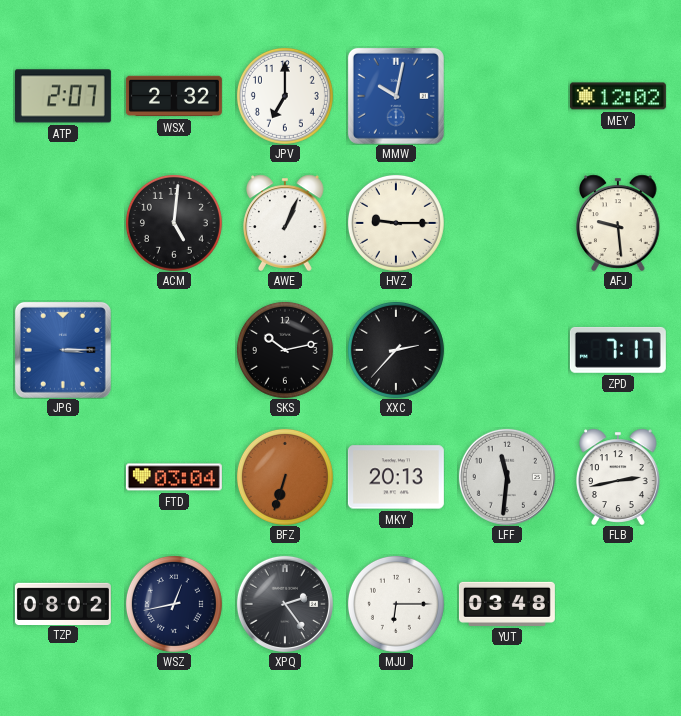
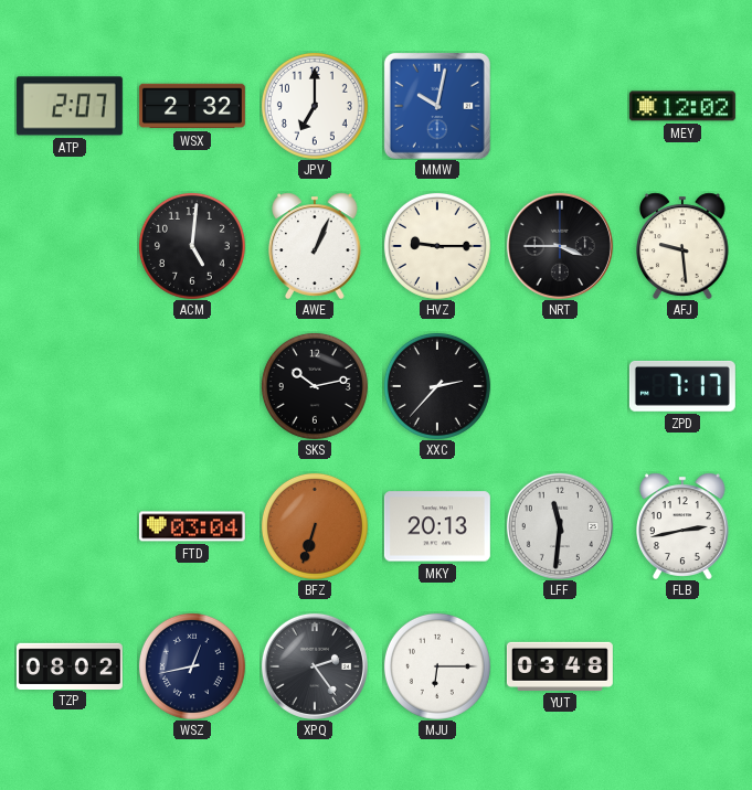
NRT: none -> 3:45
JPG: 3:15 -> none
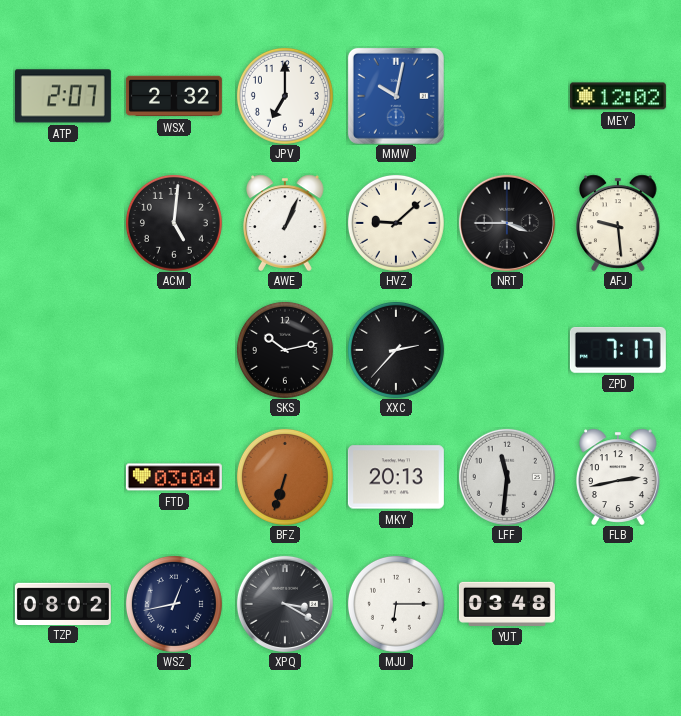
HVZ: 9:15 -> 9:08
XPQ: 2:24 -> 3:20
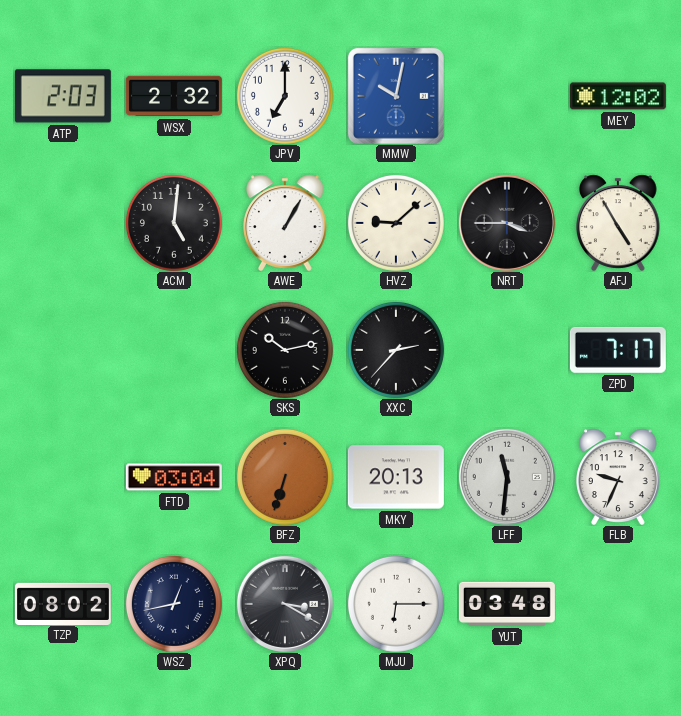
ATP: 2:07 -> 2:03
AWE: 1:04 -> 1:05
AFJ: 9:29 -> 4:55
FLB: 2:43 -> 9:34
